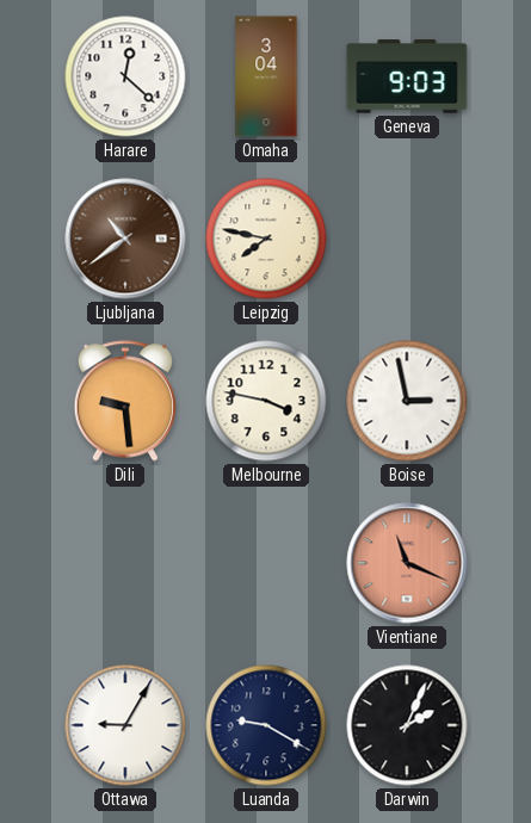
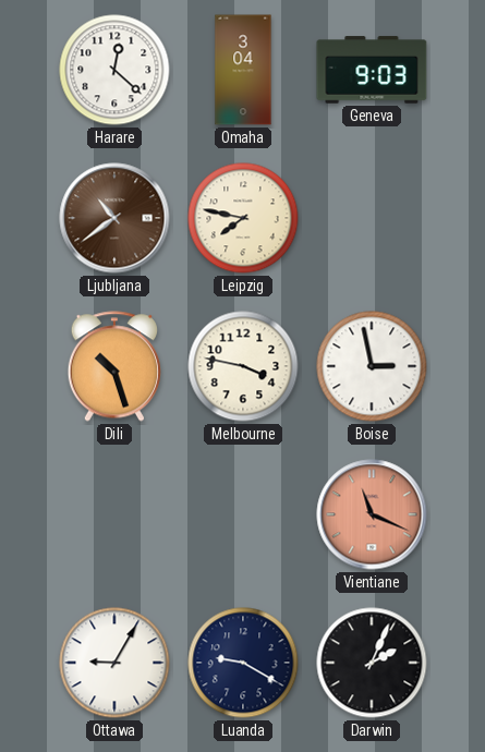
Dili: 9:29 -> 10:27
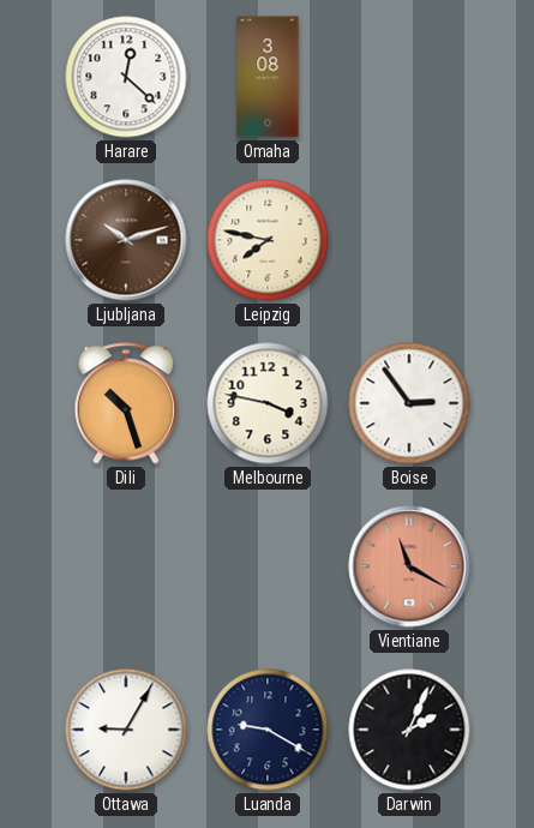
Omaha: 3:04 -> 3:08
Geneva: 9:03 -> none
Ljubljana: 10:39 -> 10:12
Boise: 2:58 -> 2:54
Vientiane: 11:19 -> 11:20
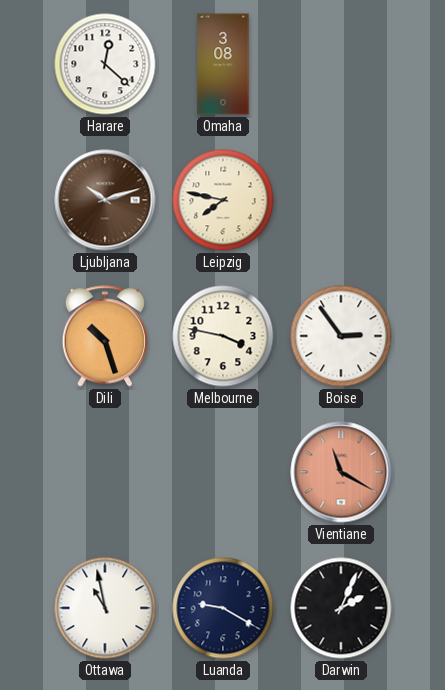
Ottawa: 9:05 -> 10:58
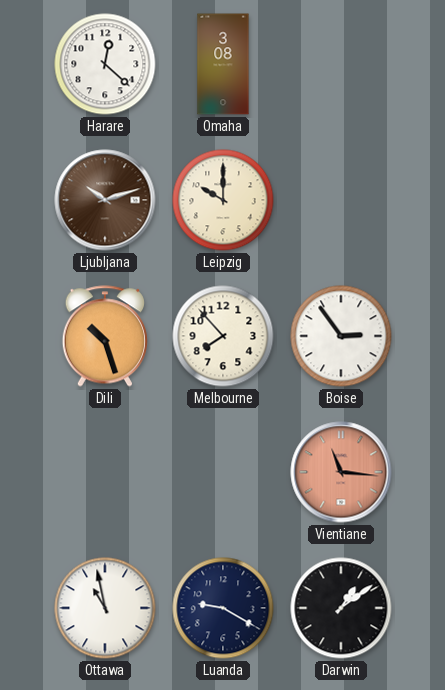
Leipzig: 7:47 -> 10:00
Melbourne: 3:47 -> 7:53
Vientiane: 11:20 -> 11:16
Darwin: 2:04 -> 1:09
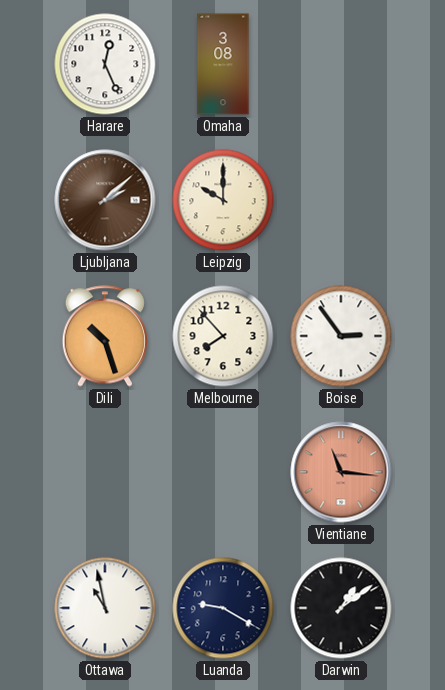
Harare: 12:22 -> 12:26
Ljubljana: 10:12 -> 2:08
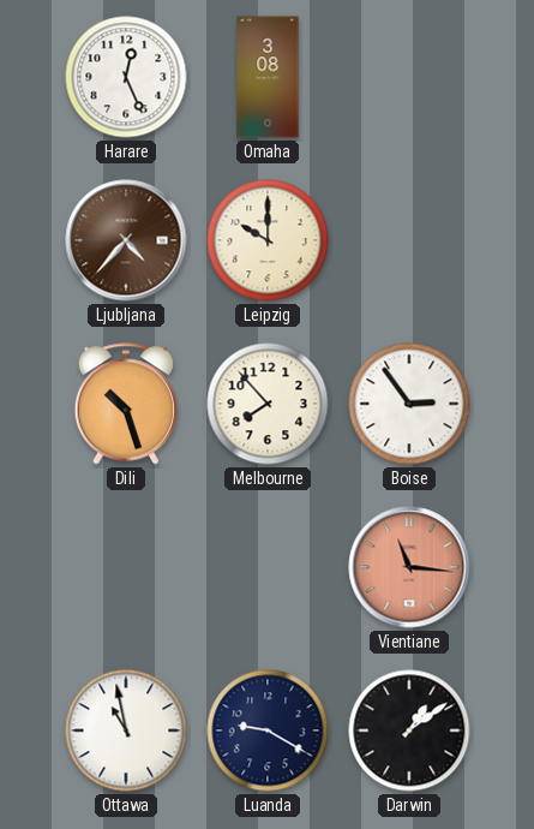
Ljubljana: 2:08 -> 4:37
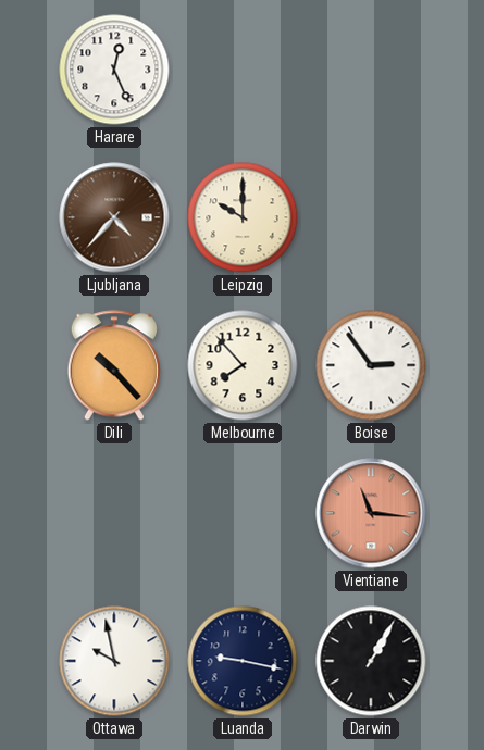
Omaha: 3:08 -> none
Dili: 10:27 -> 10:23
Ottawa: 10:58 -> 9:58
Luanda: 9:20 -> 9:17
Darwin: 1:09 -> 1:05
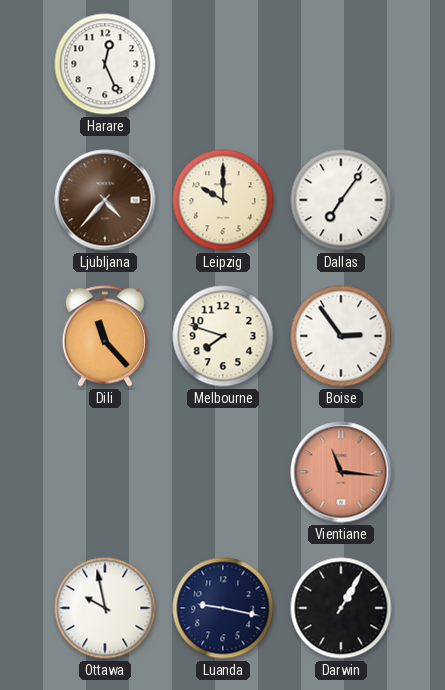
Dallas: none -> 7:06
Dili: 10:23 -> 11:23
Melbourne: 7:53 -> 7:48
